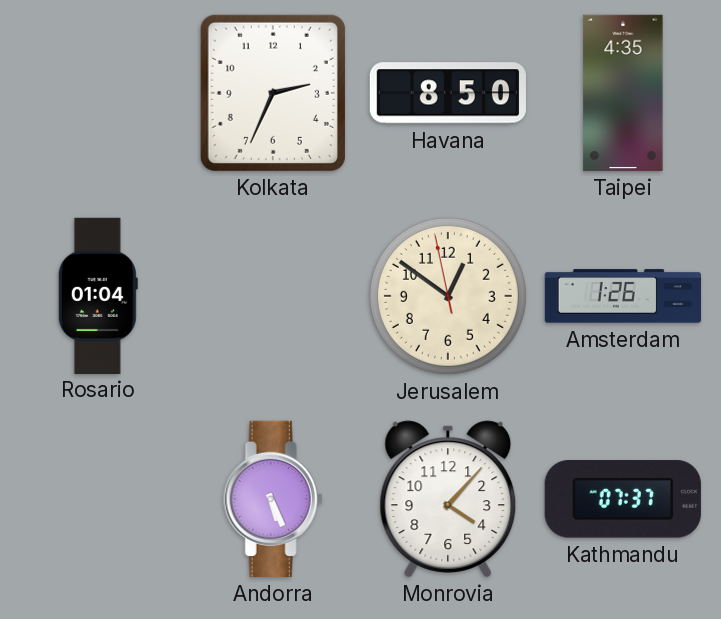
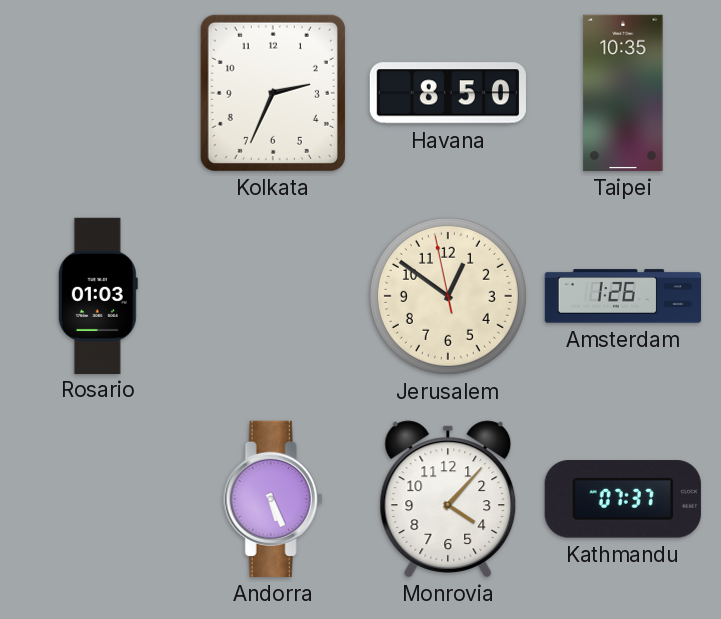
Taipei: 4:35 -> 10:35
Rosario: 01:04 -> 01:03
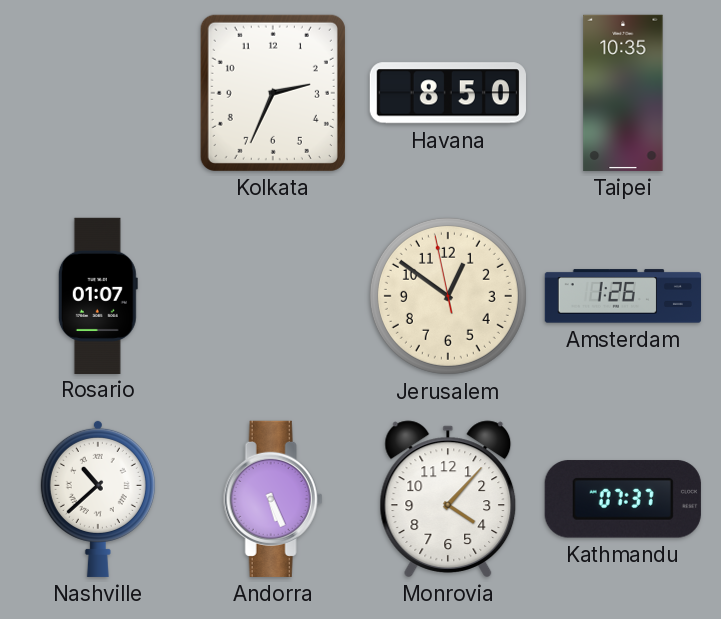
Rosario: 01:03 -> 01:07
Nashville: none -> 10:38
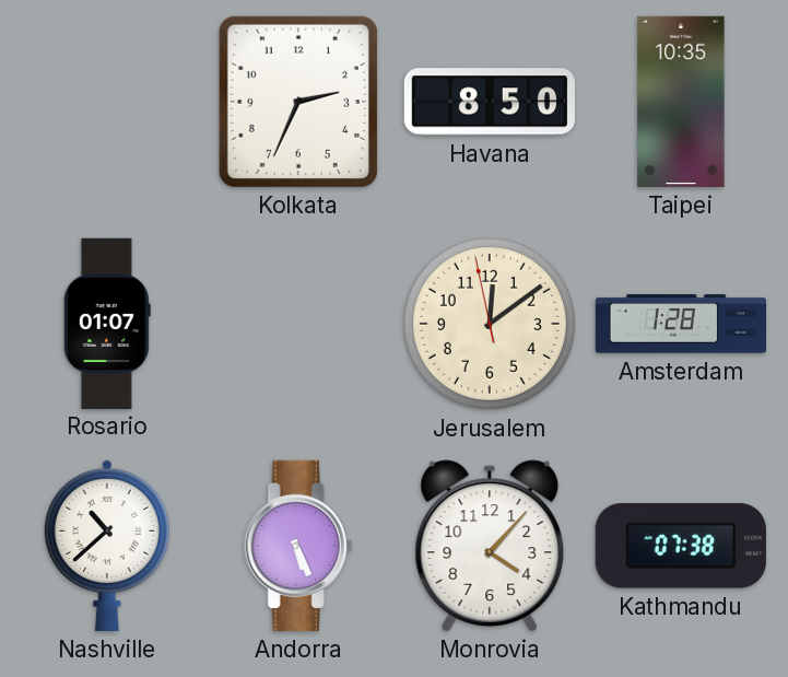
Jerusalem: 12:50 -> 12:08
Amsterdam: 1:26 -> 1:28
Kathmandu: 07:37 -> 07:38
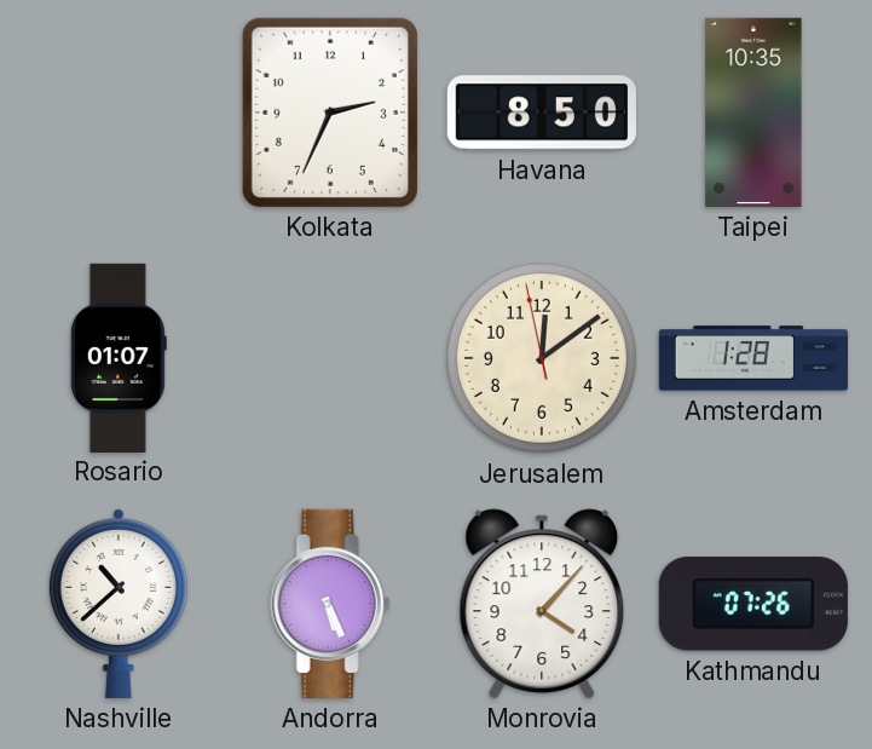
Kathmandu: 07:38 -> 07:26
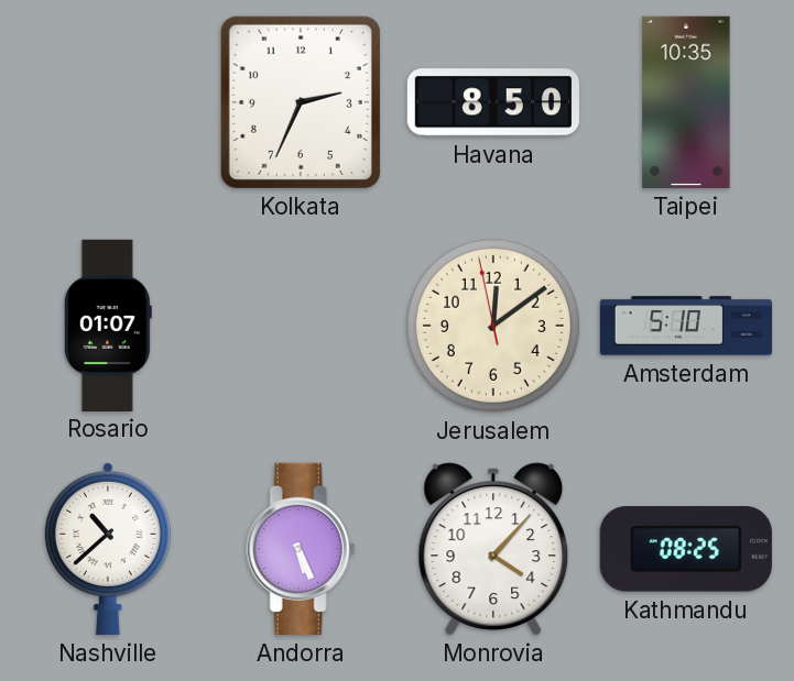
Amsterdam: 1:28 -> 5:10
Kathmandu: 07:26 -> 08:25
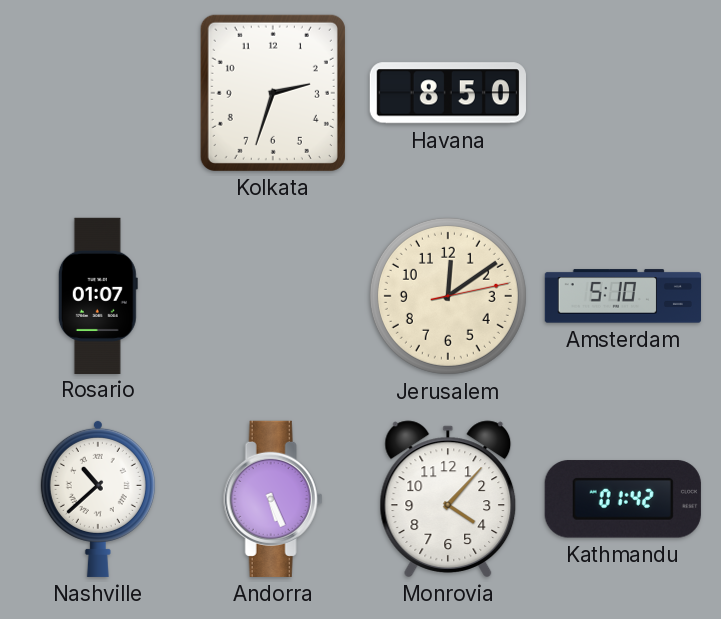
Kolkata: 2:34 -> 2:33
Taipei: 10:35 -> none
Jerusalem: 12:08 -> 12:09
Kathmandu: 08:25 -> 01:42
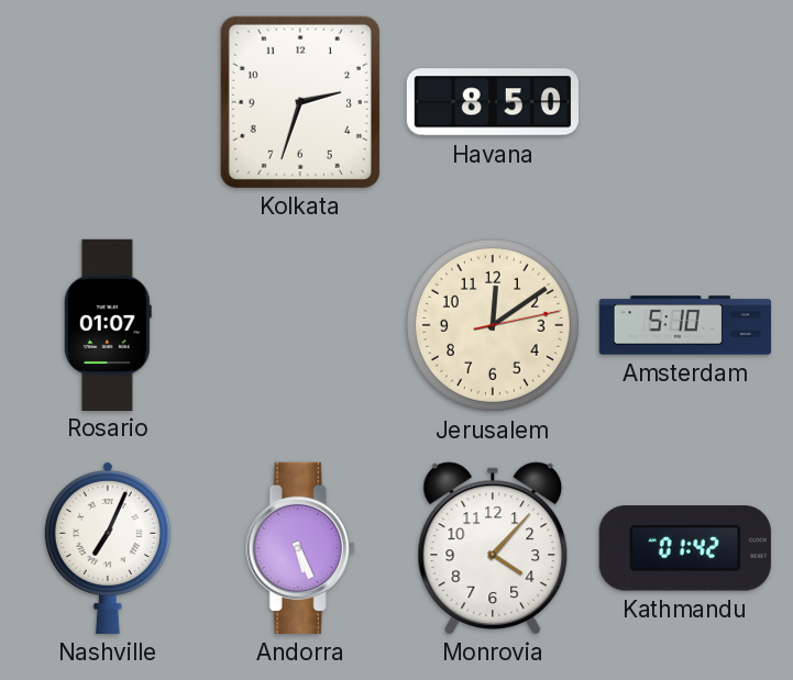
Nashville: 10:38 -> 7:04
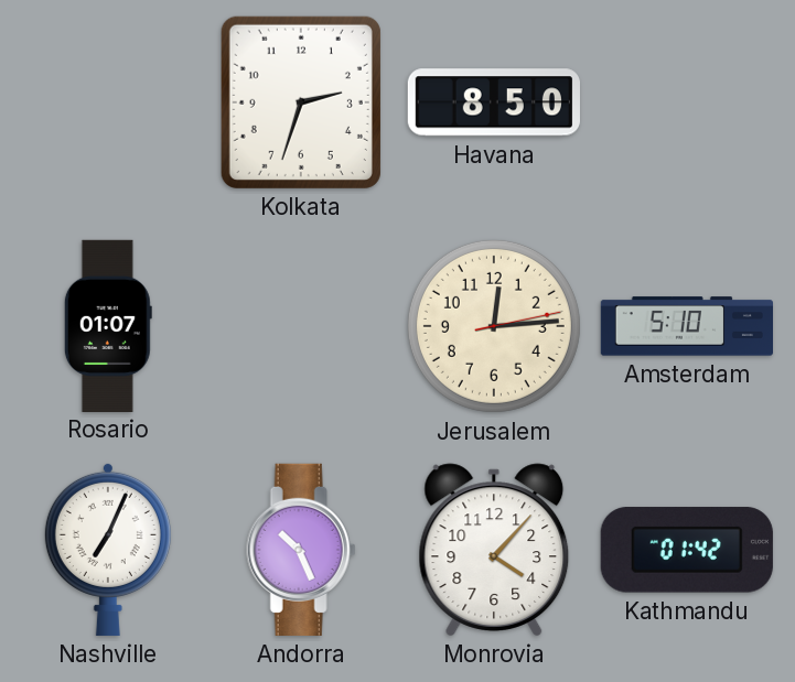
Jerusalem: 12:09 -> 12:14
Andorra: 5:26 -> 10:26
